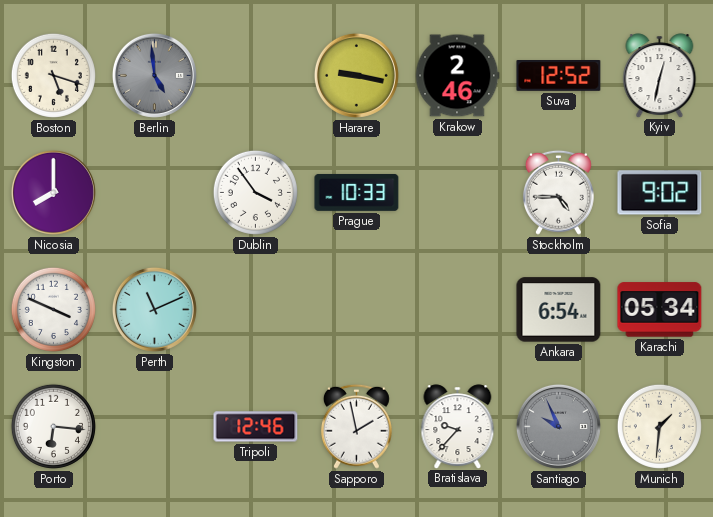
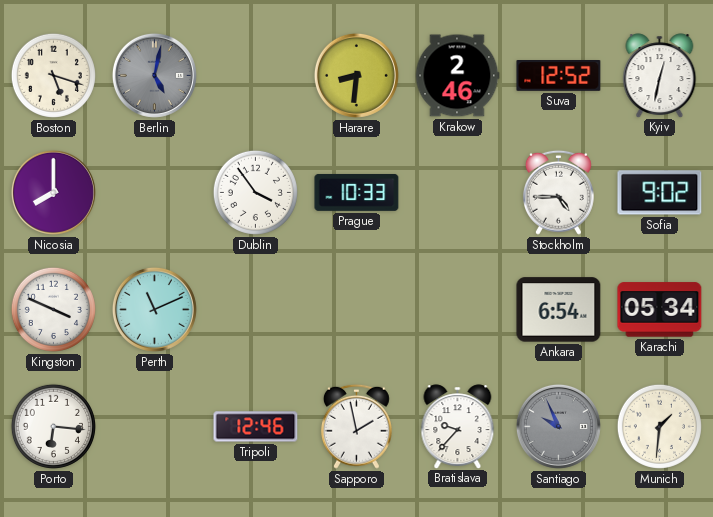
Berlin: 4:59 -> 5:02
Harare: 9:17 -> 8:31
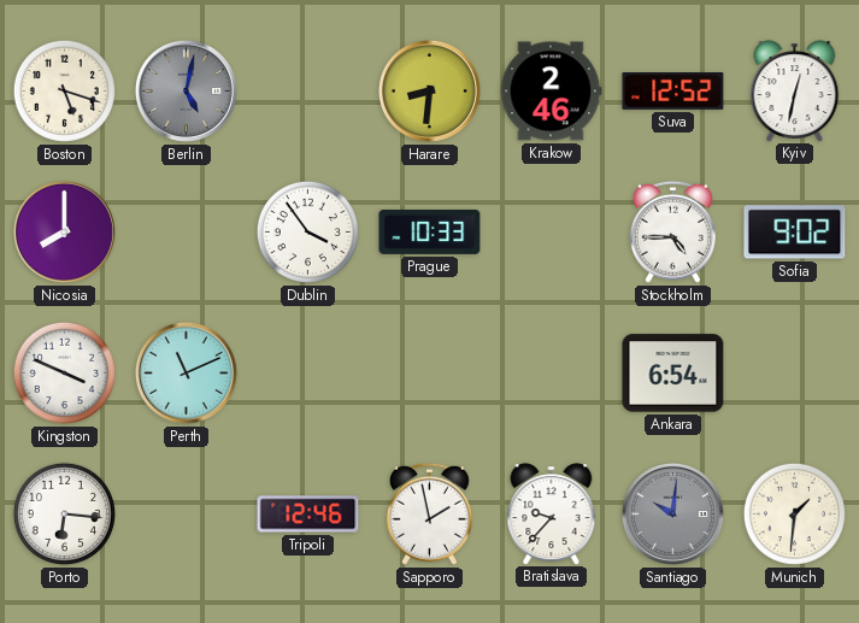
Karachi: 05:34 -> none
Santiago: 9:56 -> 10:01
